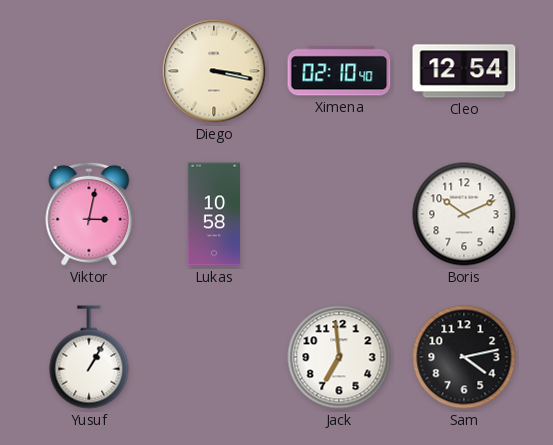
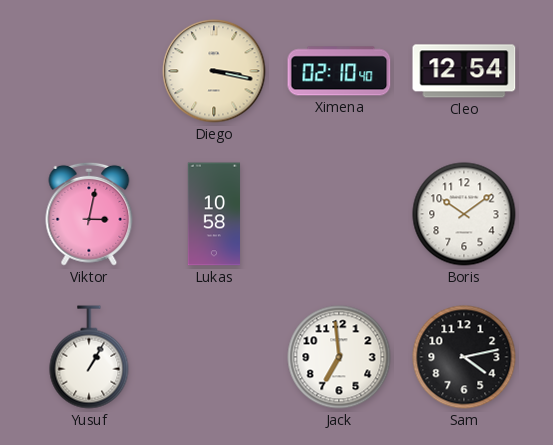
Boris: 10:11 -> 10:09
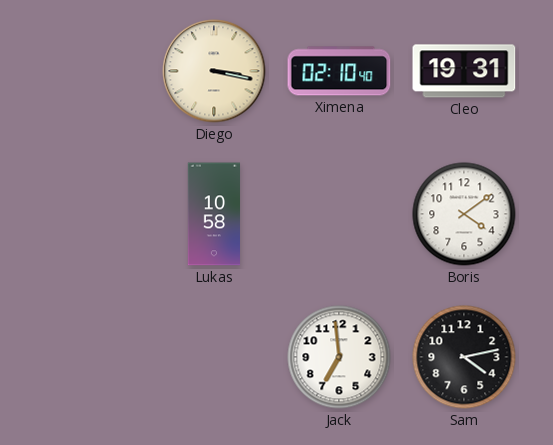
Cleo: 12:54 -> 19:31
Viktor: 3:02 -> none
Boris: 10:09 -> 4:09
Yusuf: 1:05 -> none
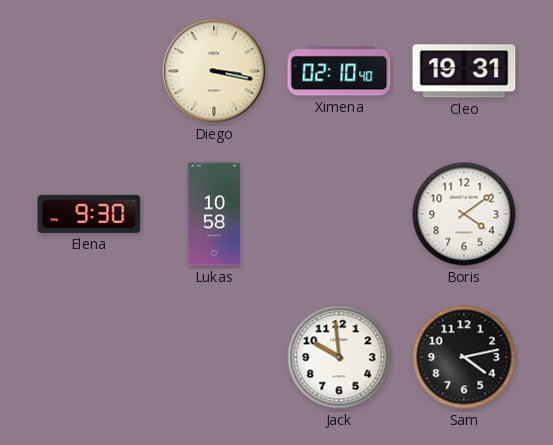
Elena: none -> 9:30
Jack: 6:59 -> 9:59
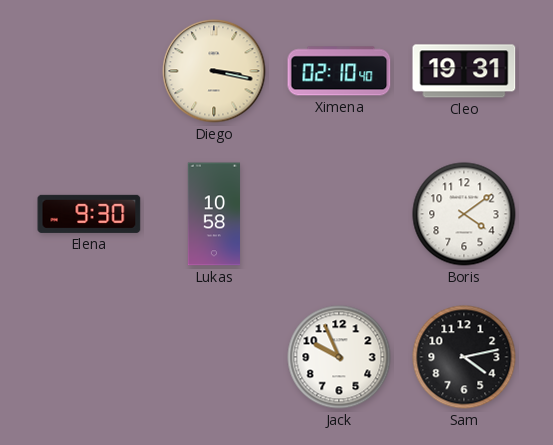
Jack: 9:59 -> 9:56
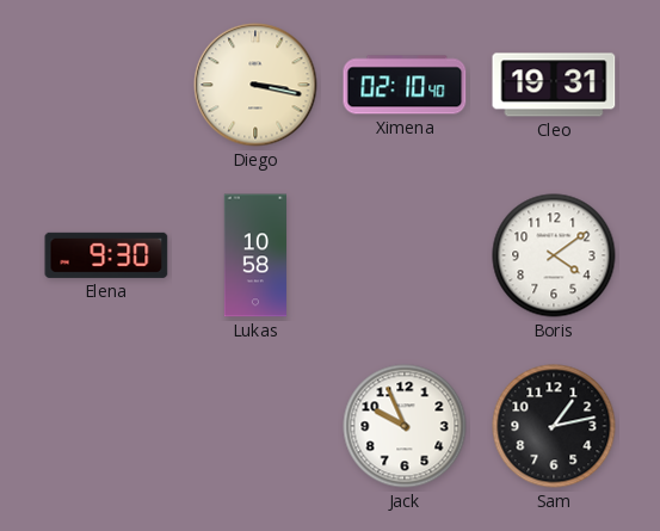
Sam: 4:13 -> 1:13
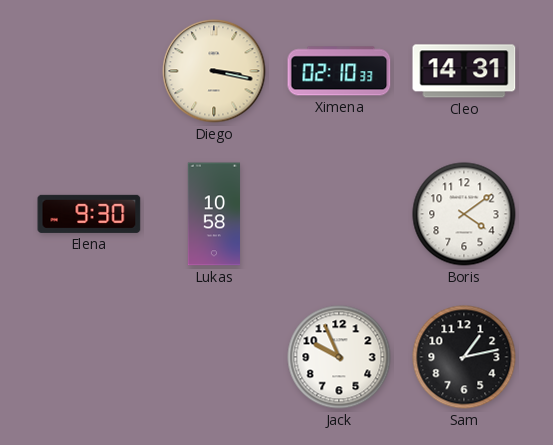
Ximena: 02:10:40 -> 02:10:33
Cleo: 19:31 -> 14:31
